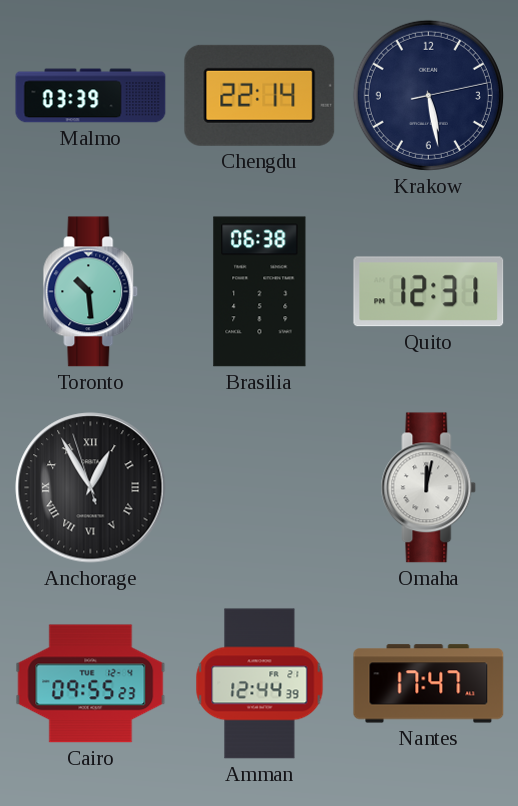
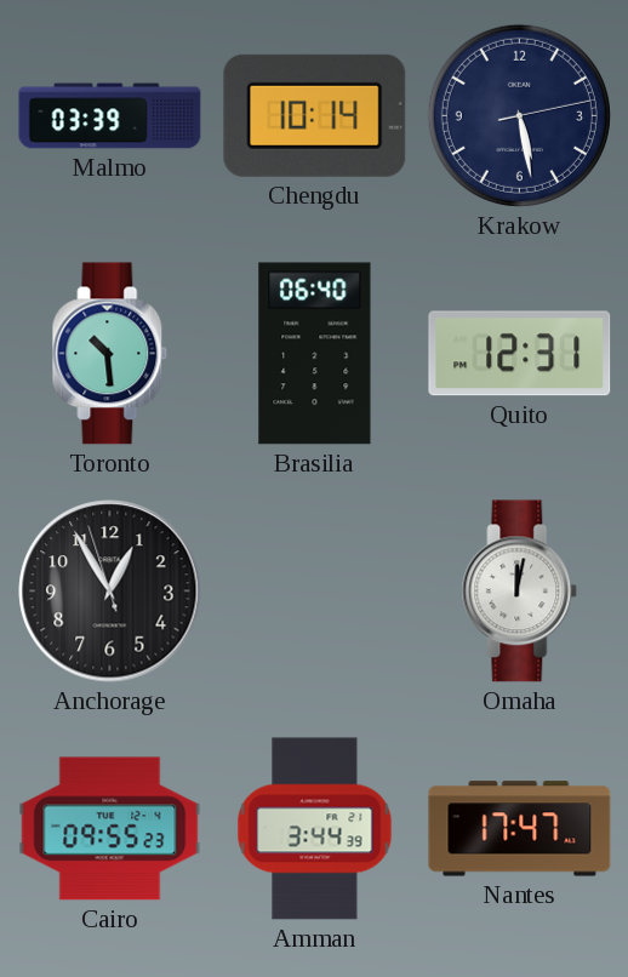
Chengdu: 22:14 -> 10:14
Brasilia: 06:38 -> 06:40
Anchorage numerals: Roman -> Arabic
Amman: 12:44 -> 3:44
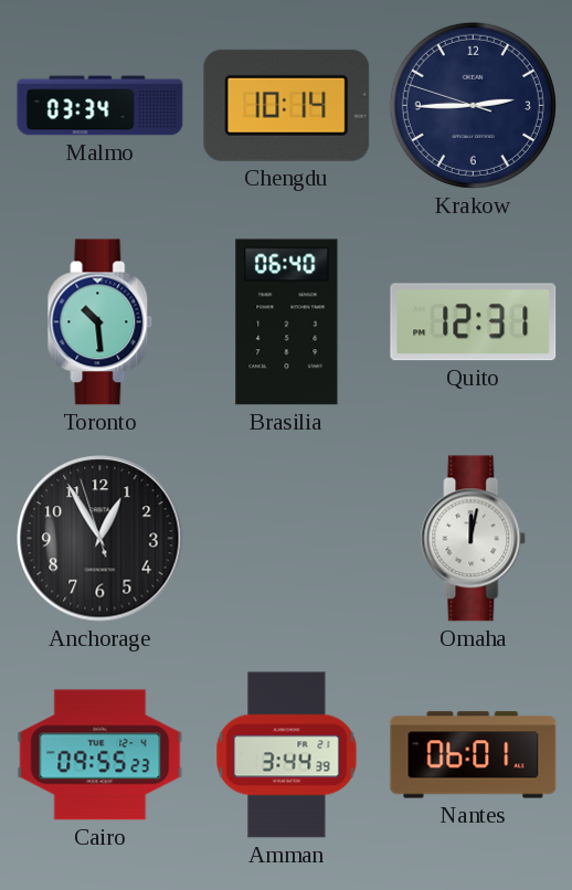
Malmo: 03:39 -> 03:34
Krakow: 5:28 -> 2:44
Nantes: 17:47 -> 06:01
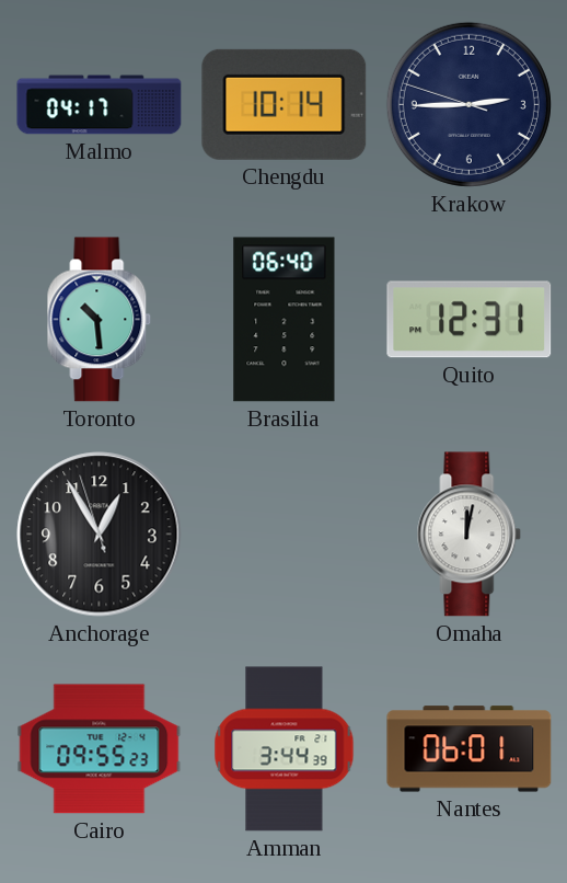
Malmo: 03:34 -> 04:17
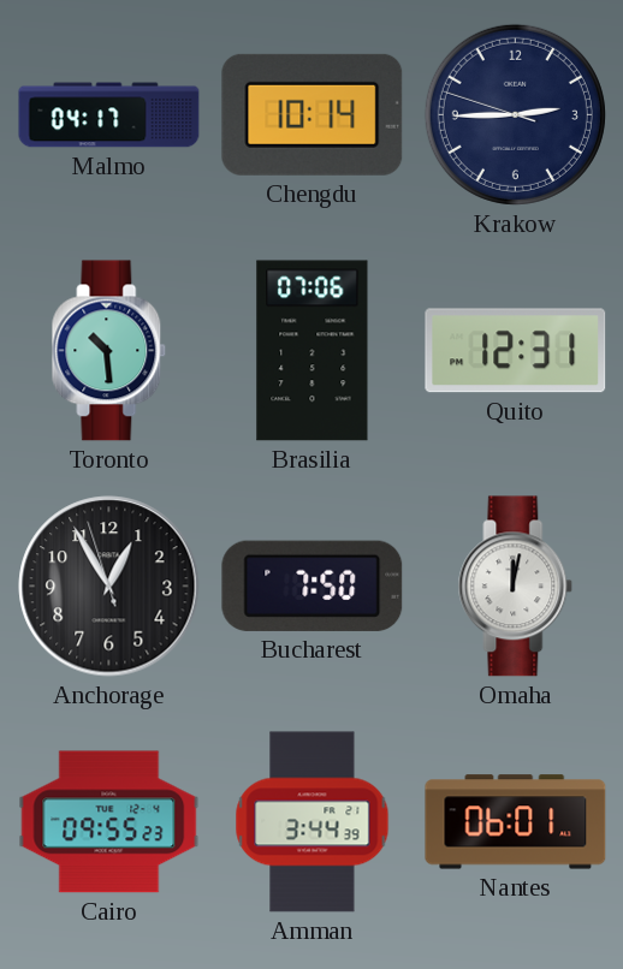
Brasilia: 06:40 -> 07:06
Bucharest: none -> 7:50
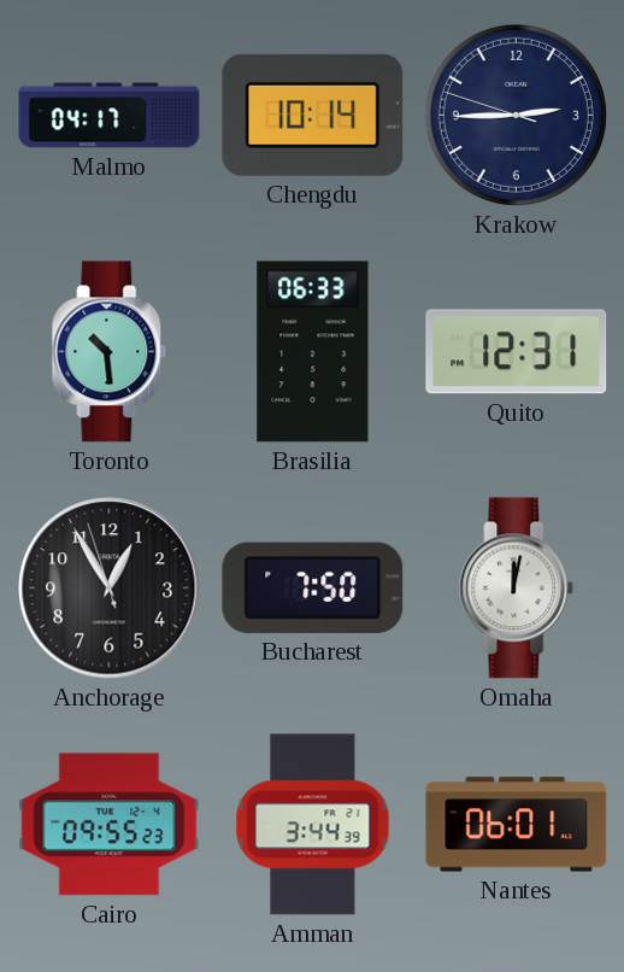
Brasilia: 07:06 -> 06:33
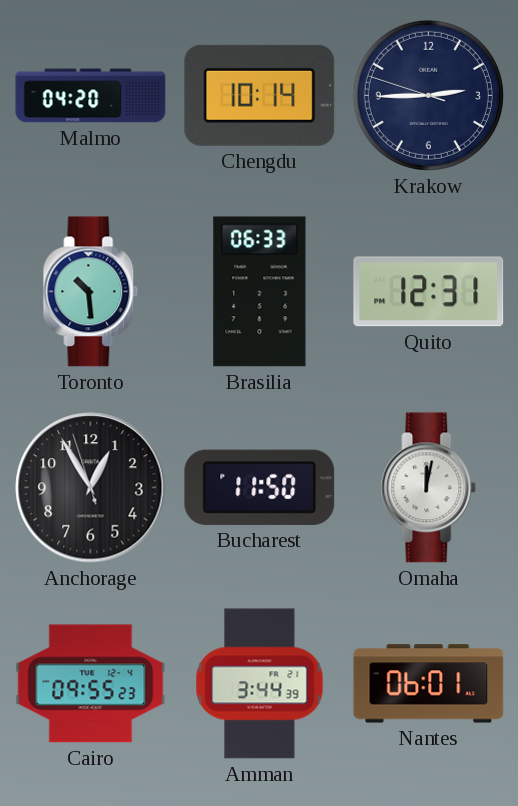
Malmo: 04:17 -> 04:20
Bucharest: 7:50 -> 11:50
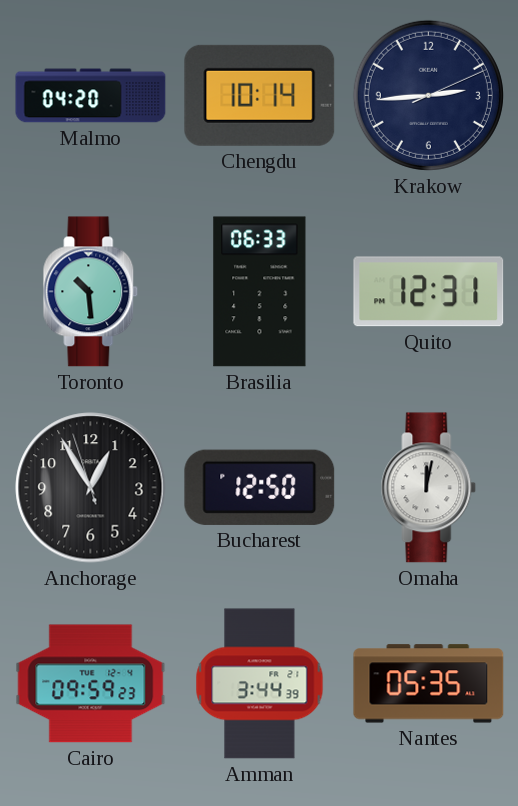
Krakow: 2:44:48 -> 2:44:11
Bucharest: 11:50 -> 12:50
Cairo: 09:55 -> 09:59
Nantes: 06:01 -> 05:35
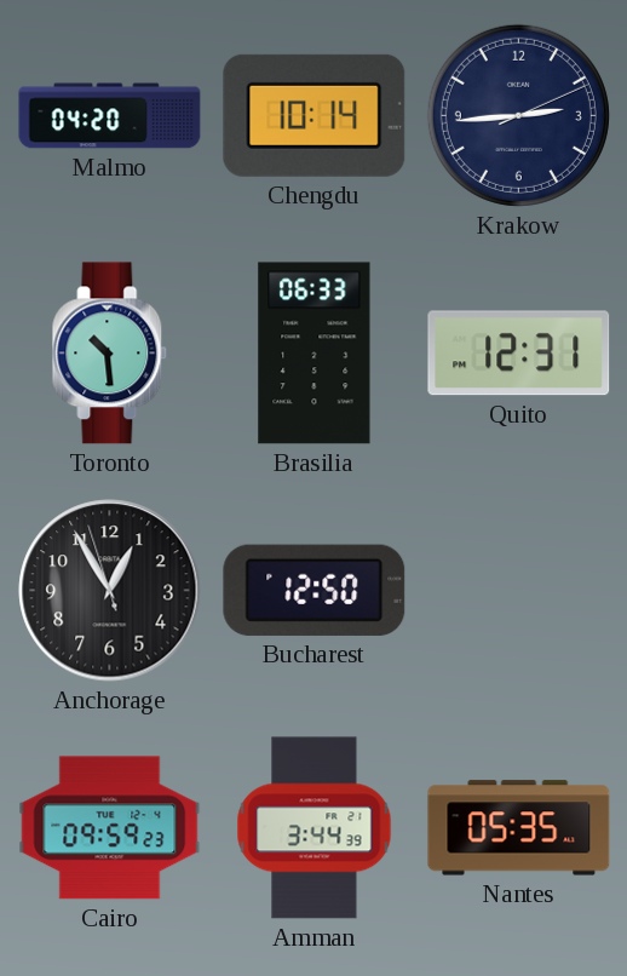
Omaha: 12:02 -> none
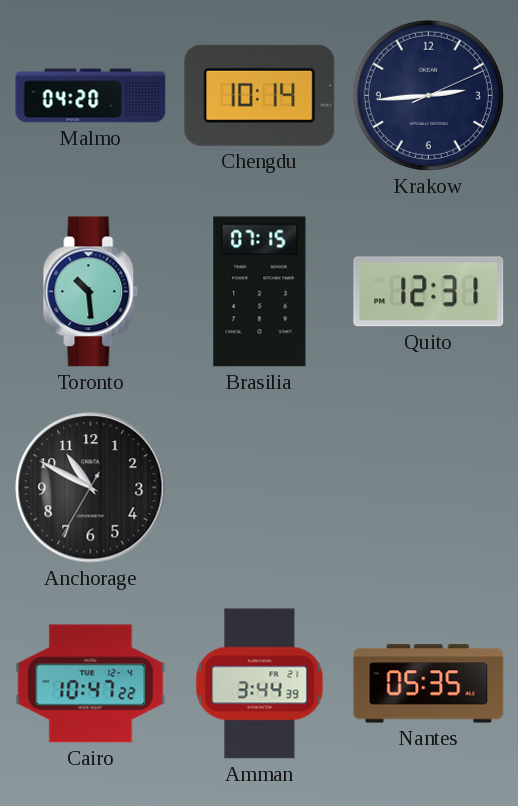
Brasilia: 06:33 -> 07:15
Anchorage: 12:54 -> 10:49
Bucharest: 12:50 -> none
Cairo: 09:59 -> 10:47
